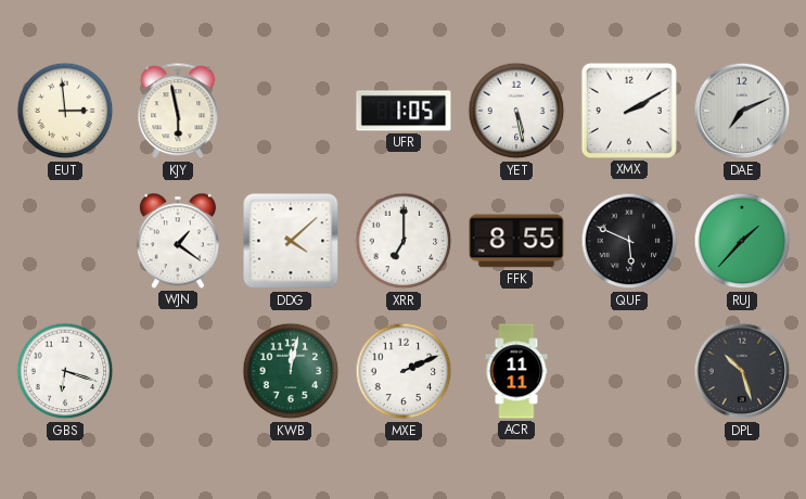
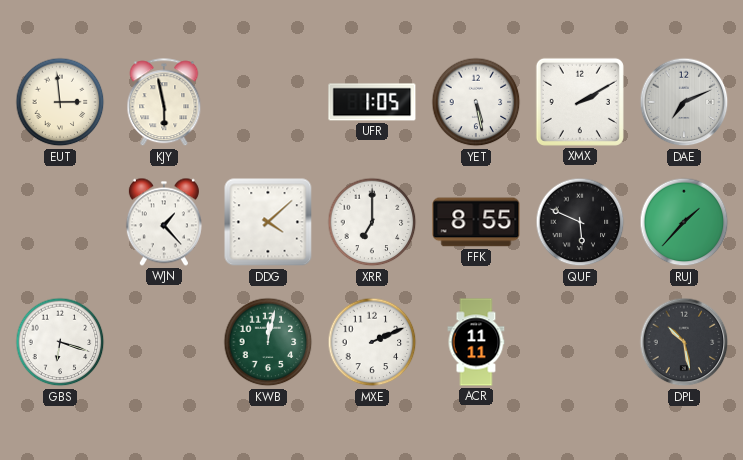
WJN: 1:21 -> 1:23
DPL: 10:27 -> 10:28
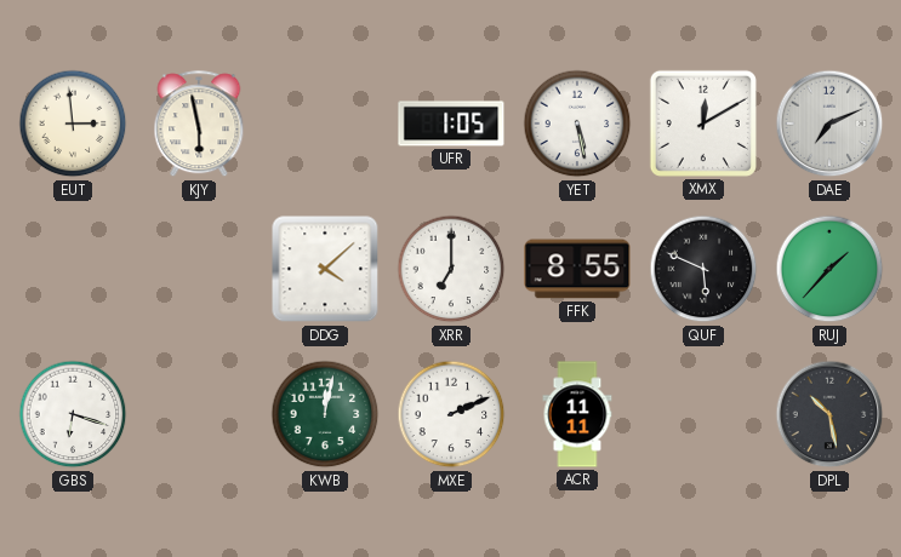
XMX: 2:10 -> 12:10
WJN: 1:23 -> none
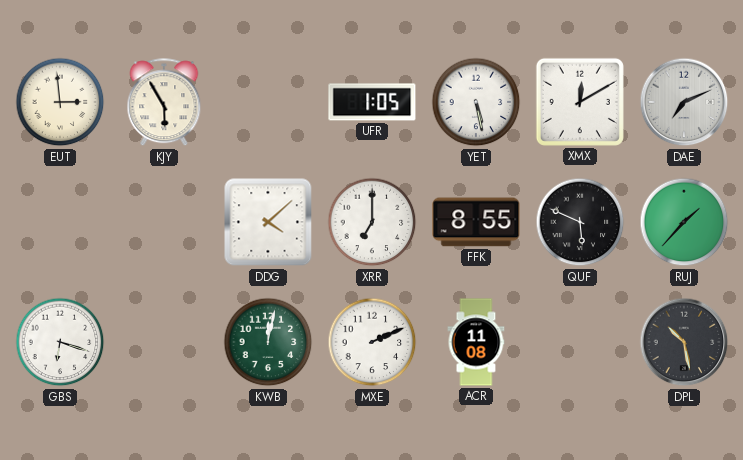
KJY: 5:58 -> 5:55
ACR: 11:11 -> 11:08
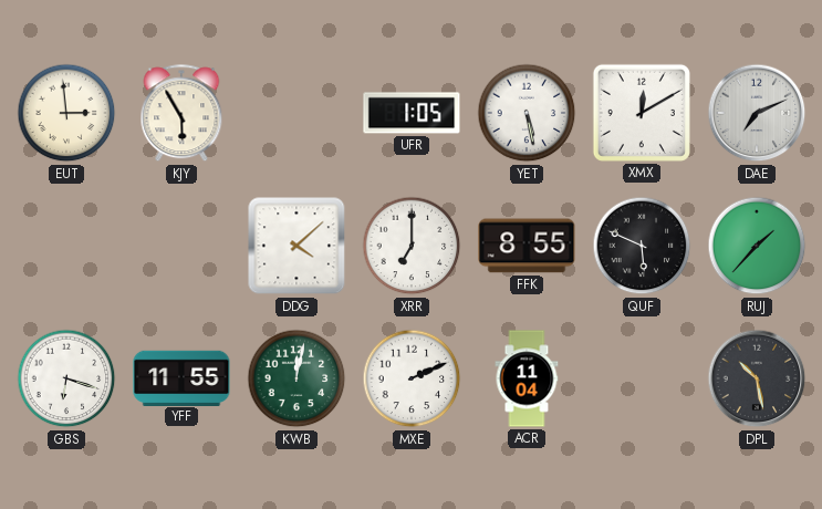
YFF: none -> 11:55
ACR: 11:08 -> 11:04
